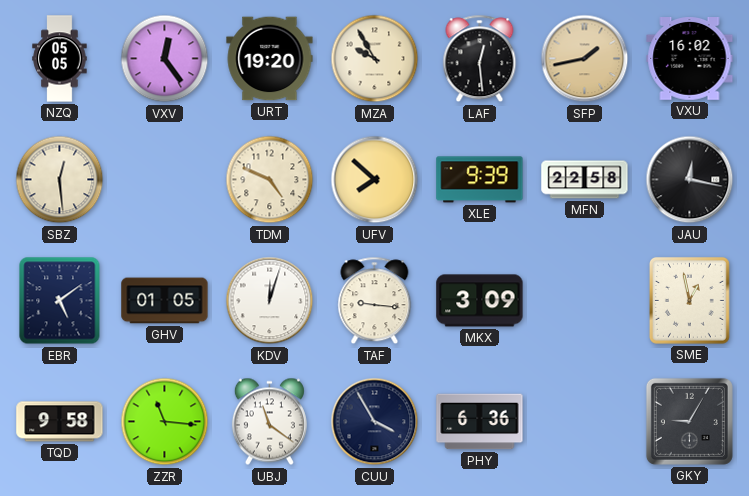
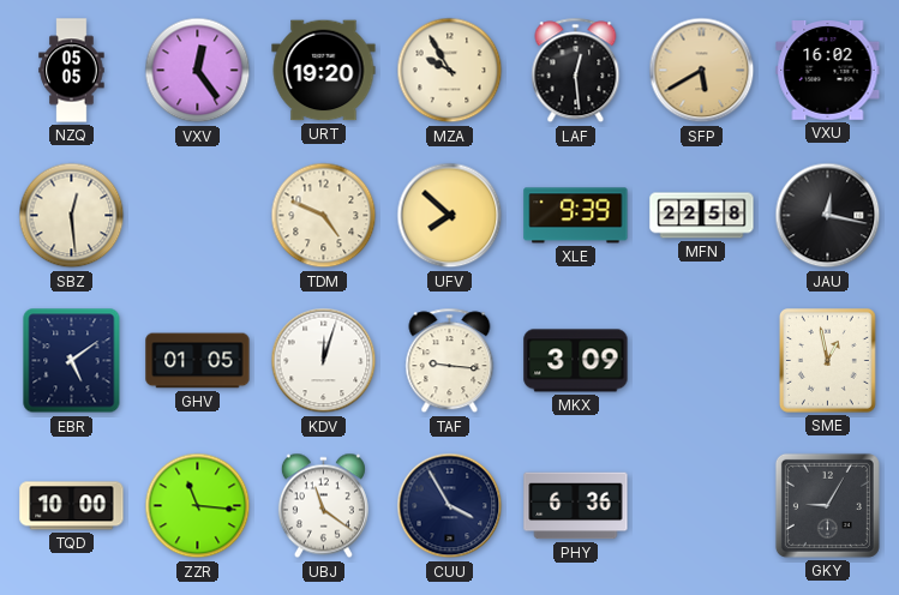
SFP: 1:43 -> 5:40
TQD: 9:58 -> 10:00
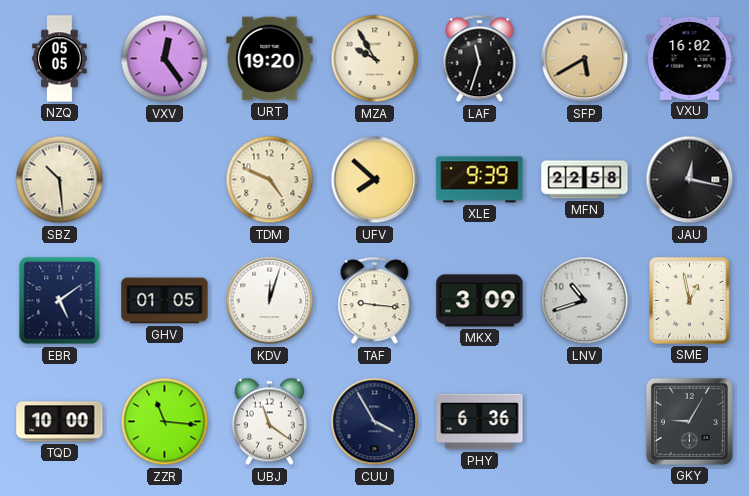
LAF: 12:29 -> 11:33
SBZ: 12:29 -> 10:29
LNV: none -> 10:42
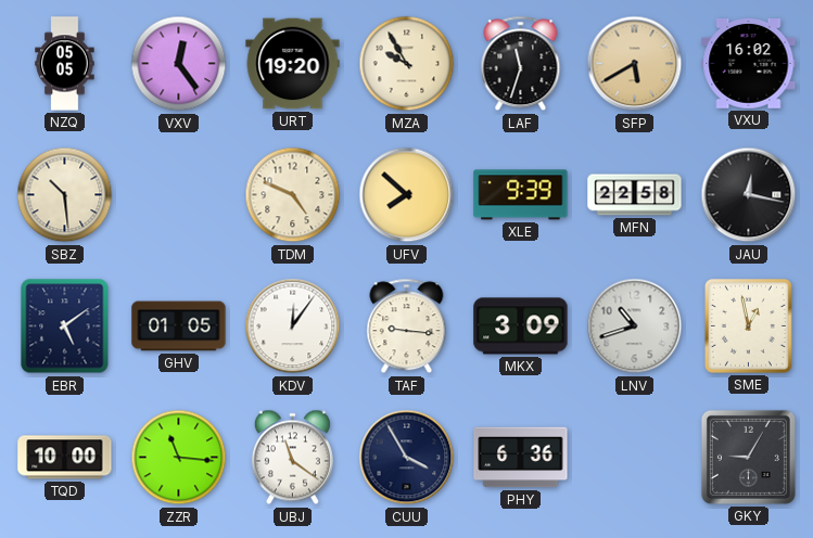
KDV: 12:03 -> 12:06
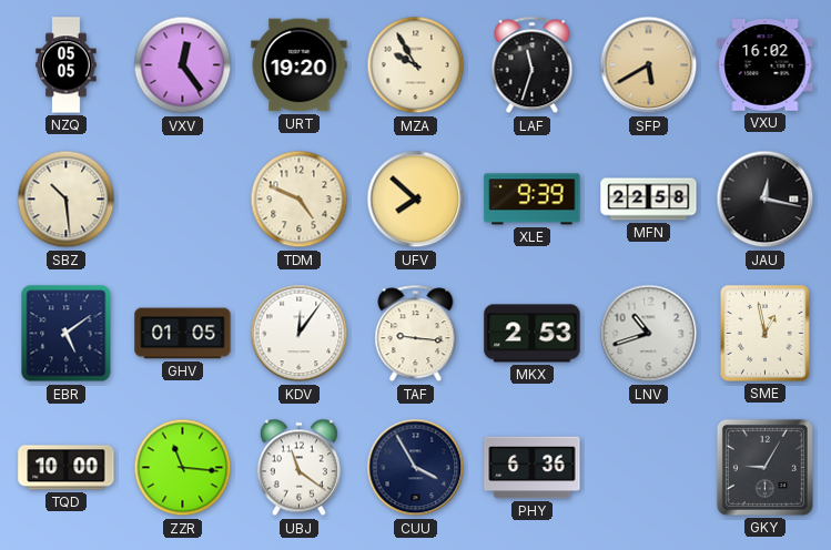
MKX: 3:09 -> 2:53
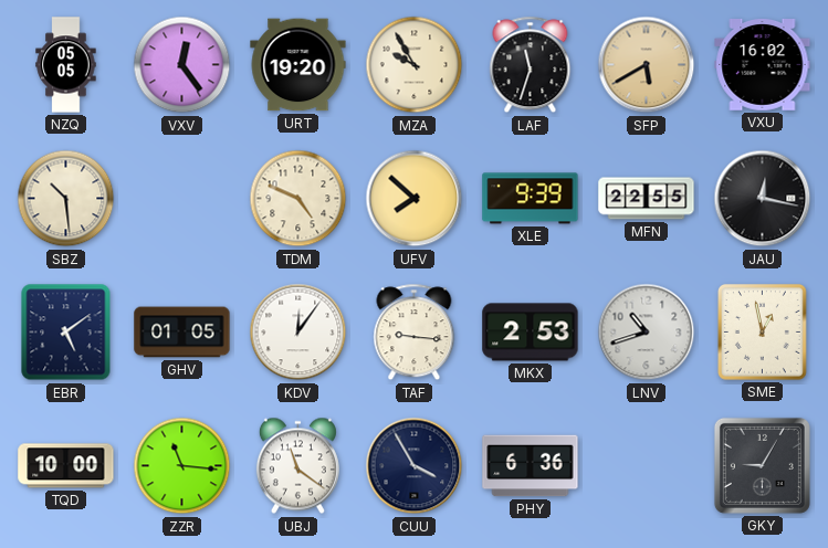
MFN: 22:58 -> 22:55
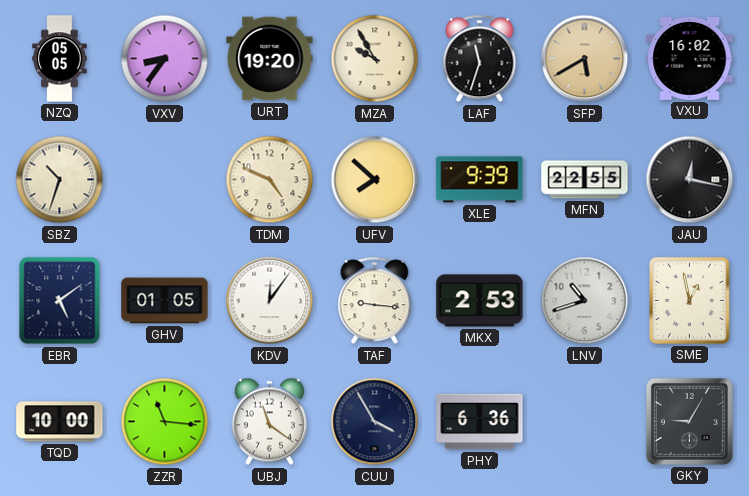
VXV: 12:24 -> 8:36
SBZ: 10:29 -> 10:33
